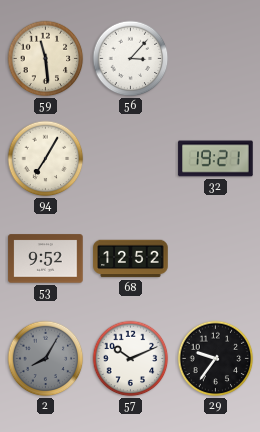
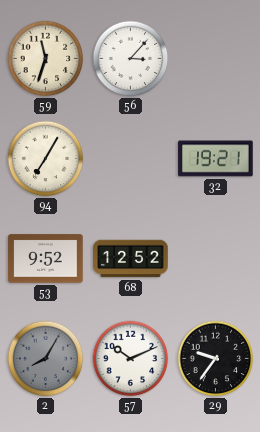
59: 11:29 -> 11:33
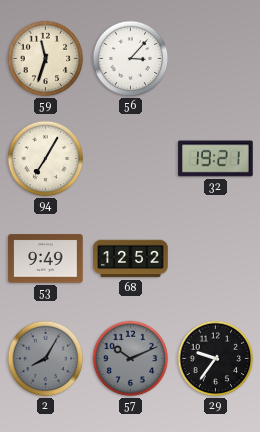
53: 9:52 -> 9:49
57 dial: white -> grey
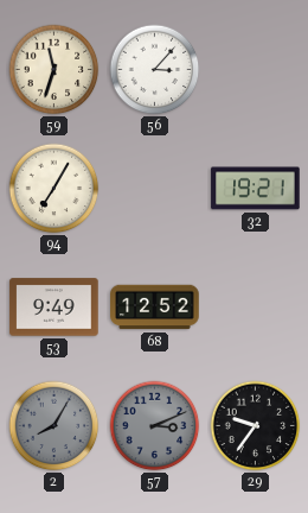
57: 10:11 -> 3:11
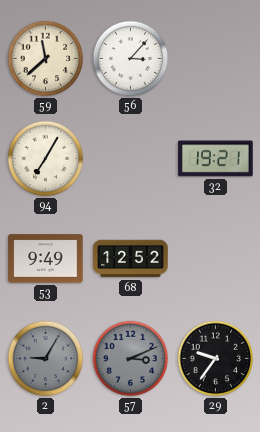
59: 11:33 -> 11:38
2: 8:05 -> 9:05
